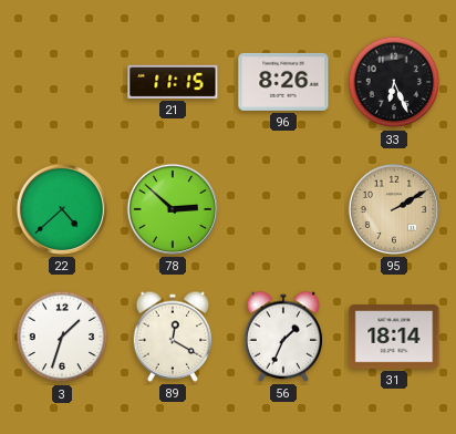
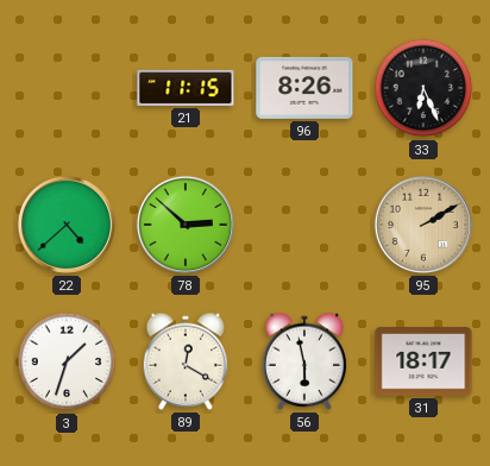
56: 1:34 -> 5:58
31: 18:14 -> 18:17
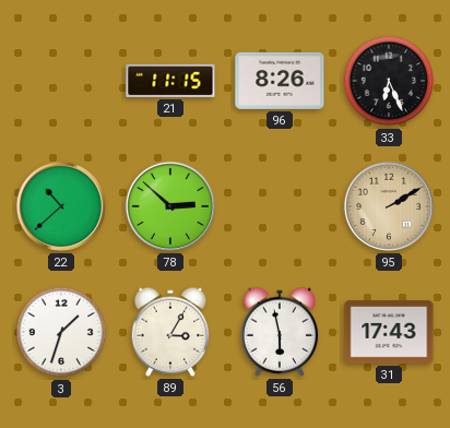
22: 4:38 -> 10:38
89: 12:20 -> 3:05
31: 18:17 -> 17:43
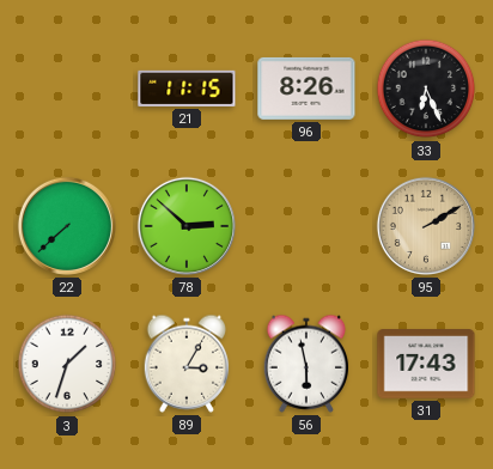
22: 10:38 -> 7:38
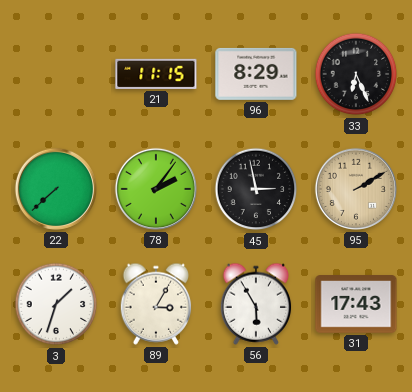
96: 8:26 -> 8:29
78: 2:52 -> 2:06
45: none -> 2:58
56: 5:58 -> 5:55
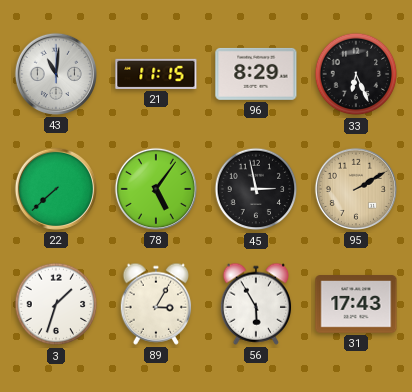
43: none -> 11:01
78: 2:06 -> 5:06
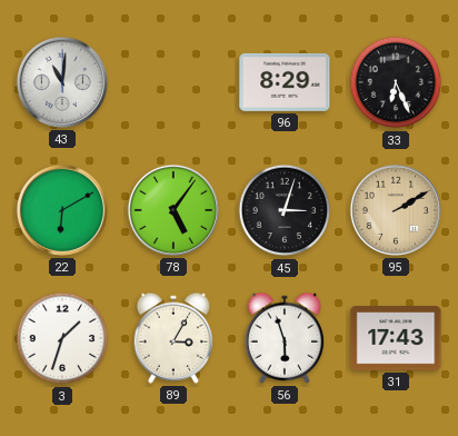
21: 11:15 -> none
22: 7:38 -> 6:10
45: 2:58 -> 3:03
56: 5:55 -> 5:57
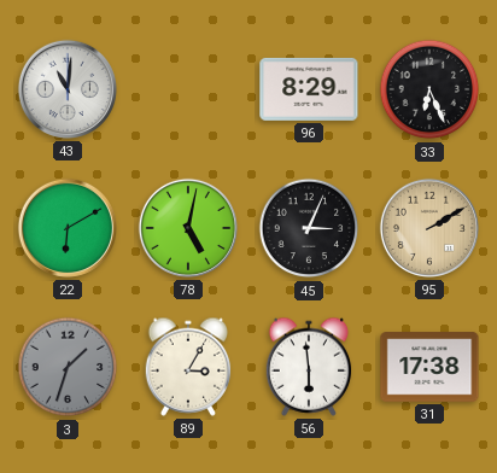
78: 5:06 -> 5:02
45: 3:03 -> 3:04
3 dial: white -> grey
56: 5:57 -> 5:59
31: 17:43 -> 17:38
